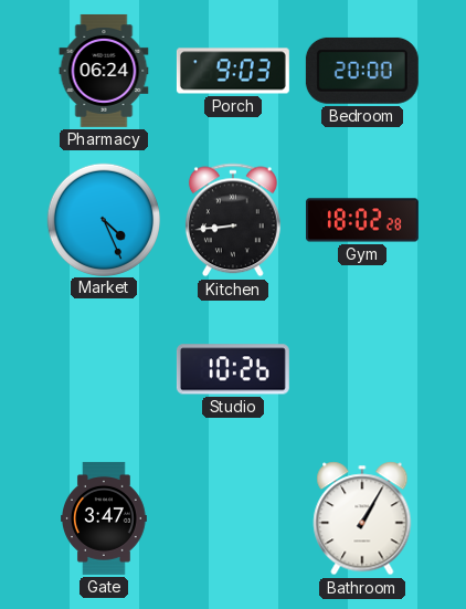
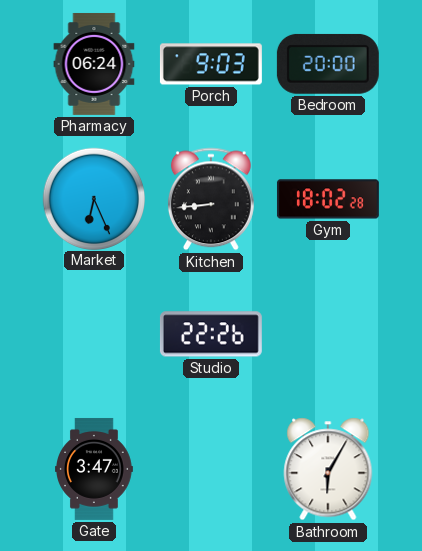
Market: 4:26 -> 6:26
Studio: 10:26 -> 22:26
Bathroom: 1:05 -> 6:05
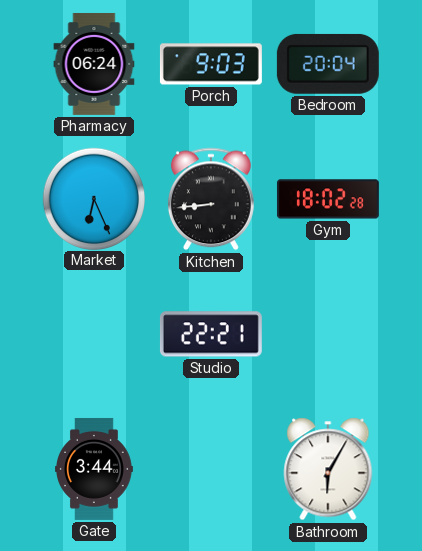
Bedroom: 20:00 -> 20:04
Studio: 22:26 -> 22:21
Gate: 3:47 -> 3:44
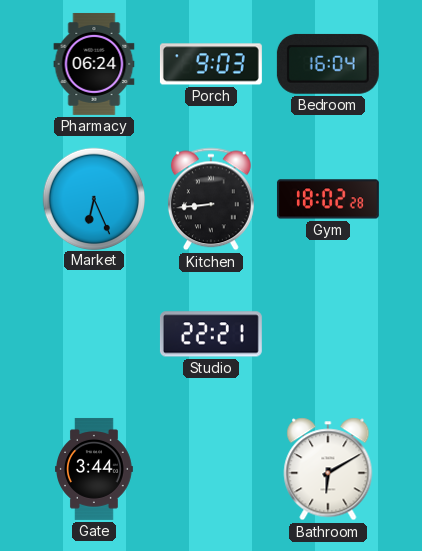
Bedroom: 20:04 -> 16:04
Bathroom: 6:05 -> 6:10
